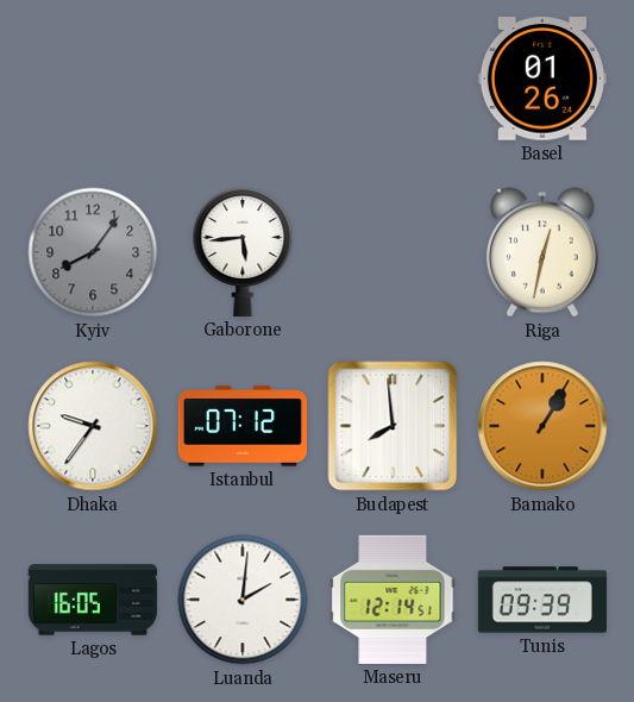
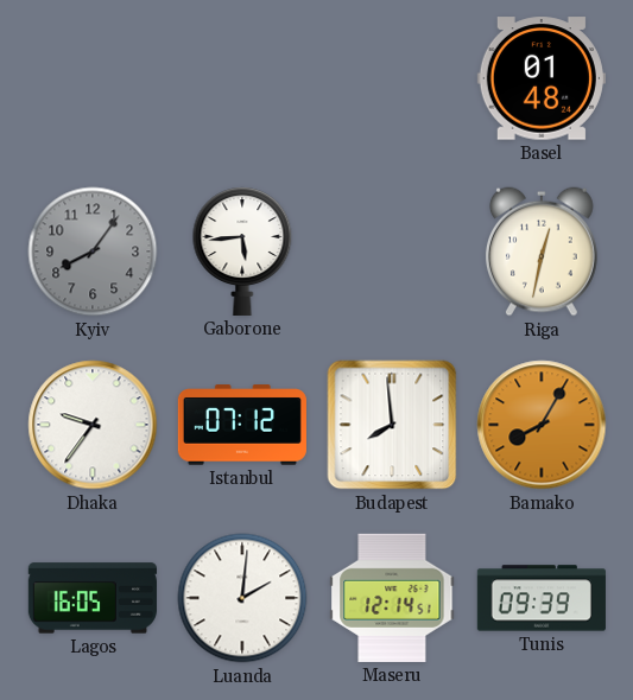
Basel: 01:26 -> 01:48
Bamako: 1:05 -> 8:05
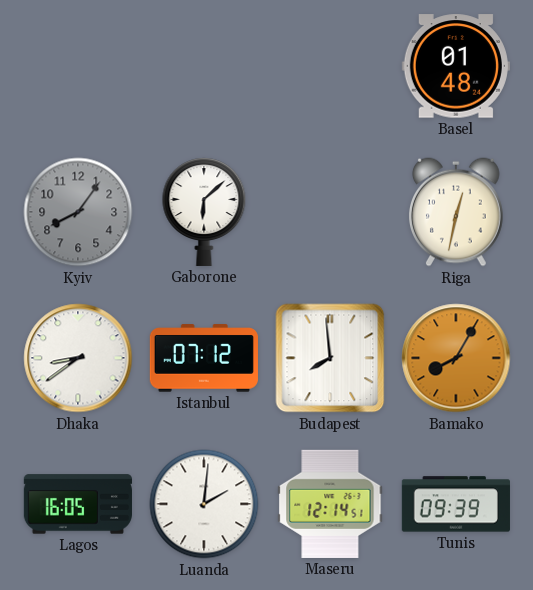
Gaborone: 5:44 -> 6:08
Dhaka: 9:36 -> 8:39
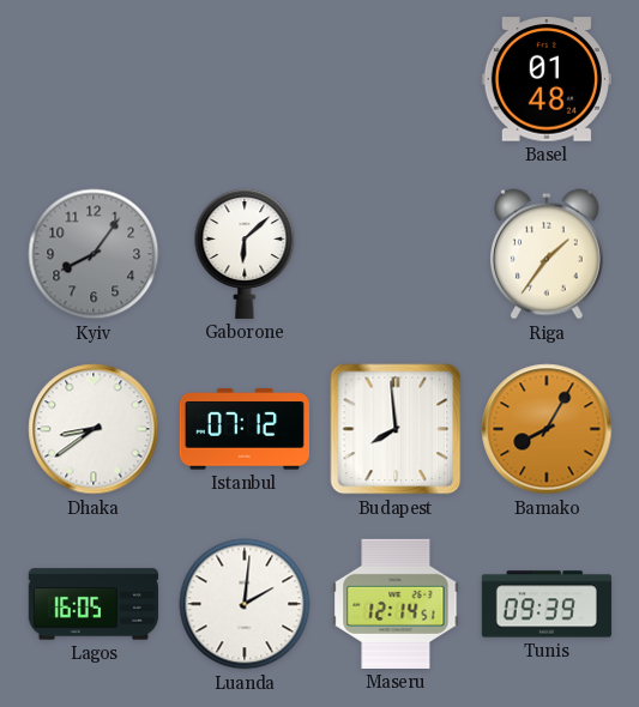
Riga: 12:32 -> 1:36
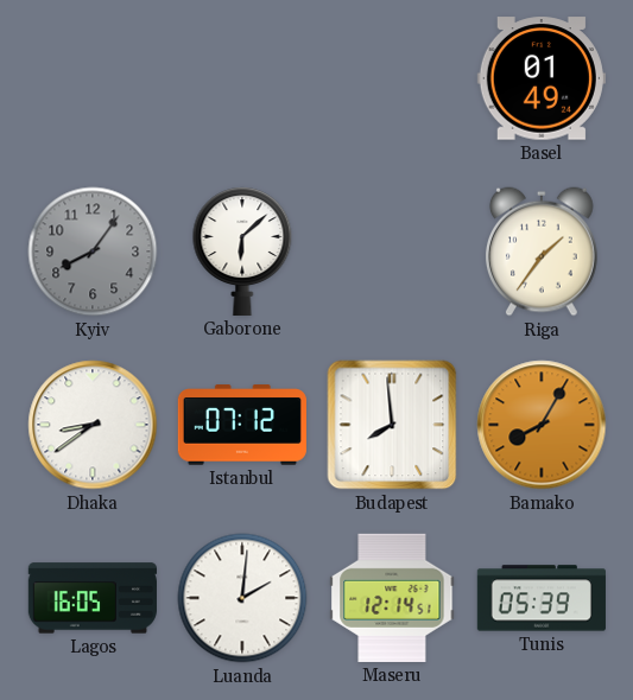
Basel: 01:48 -> 01:49
Tunis: 09:39 -> 05:39
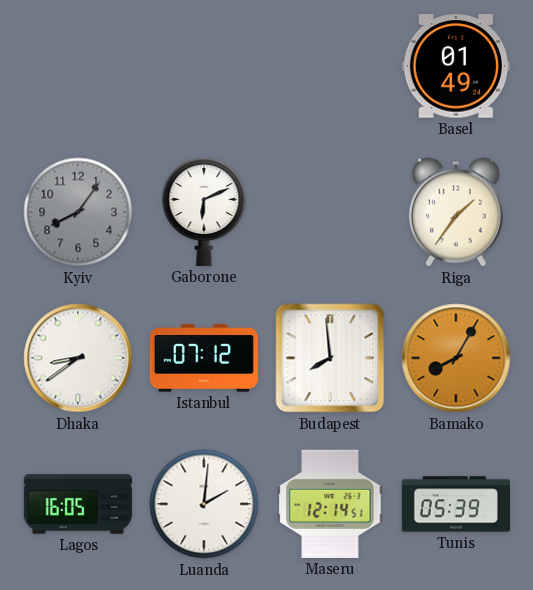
Gaborone: 6:08 -> 6:11
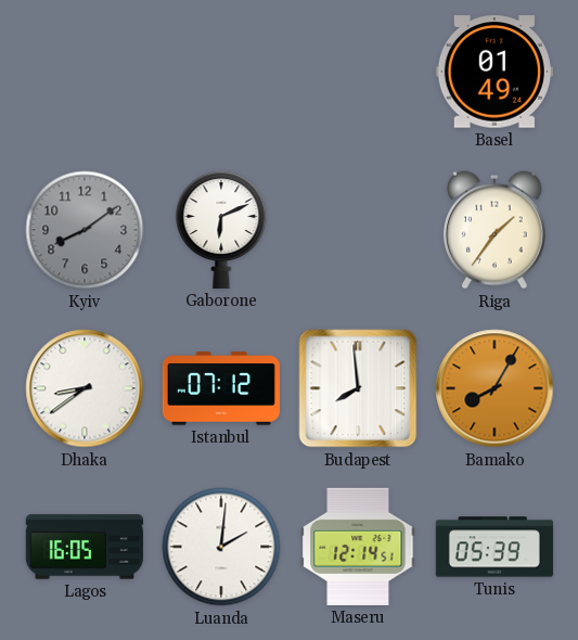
Kyiv: 8:06 -> 8:09
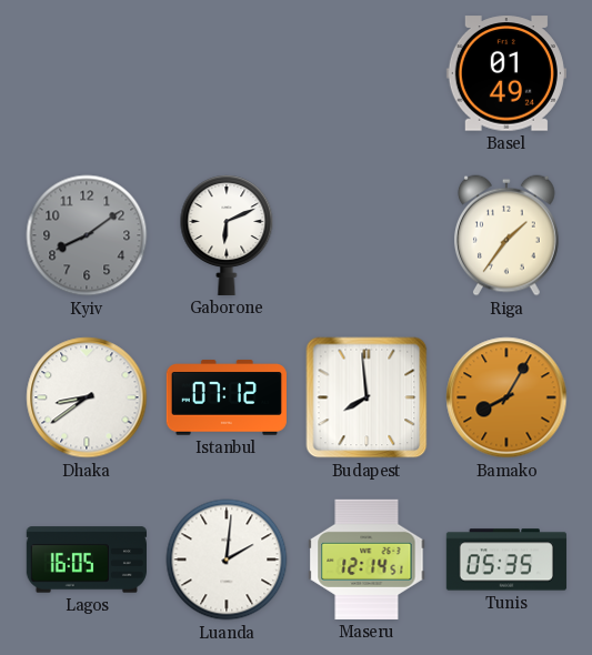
Tunis: 05:39 -> 05:35
